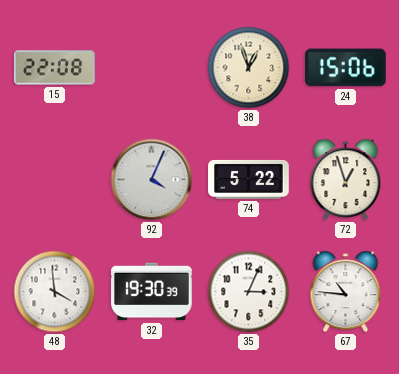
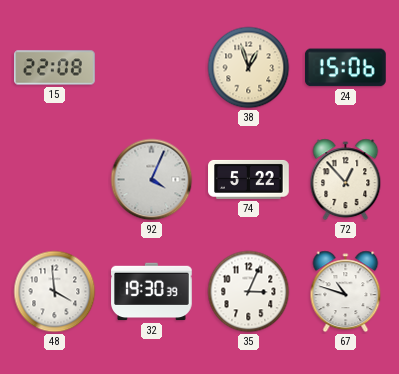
72: 12:57 -> 12:53
67: 10:46 -> 10:48
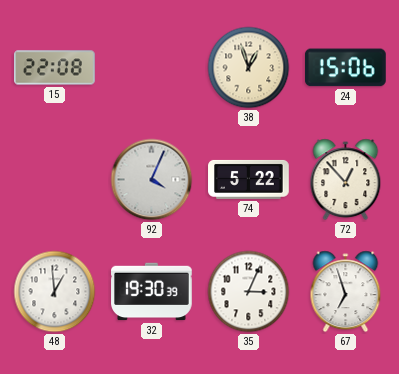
48: 3:59 -> 12:59
67: 10:48 -> 6:57
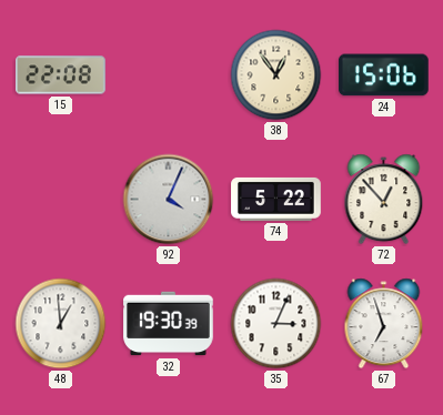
38: 12:57 -> 12:54
